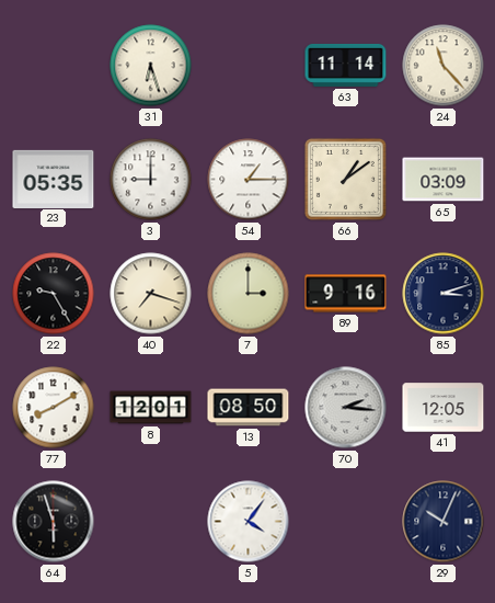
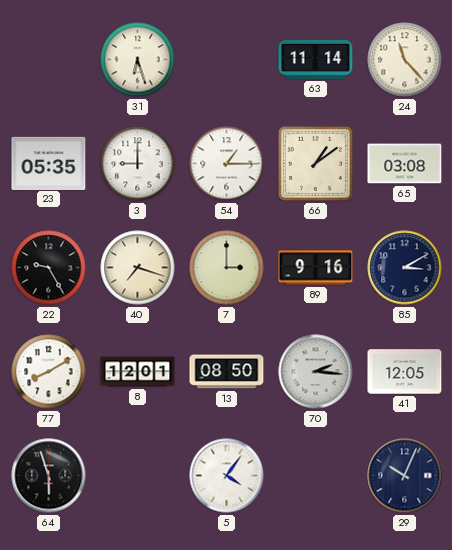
65: 03:09 -> 03:08
85: 3:12 -> 3:10
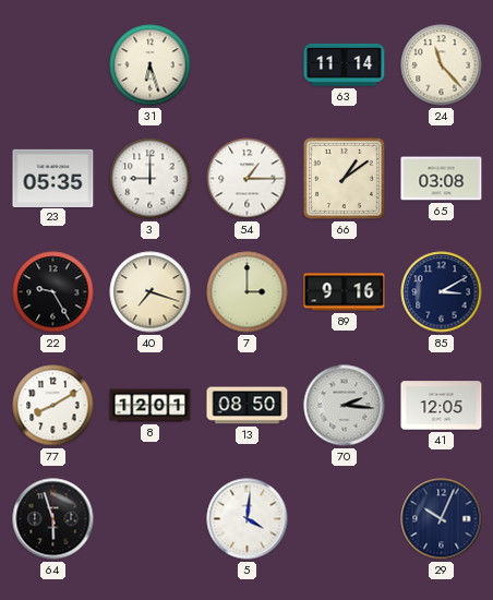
5: 4:06 -> 4:01
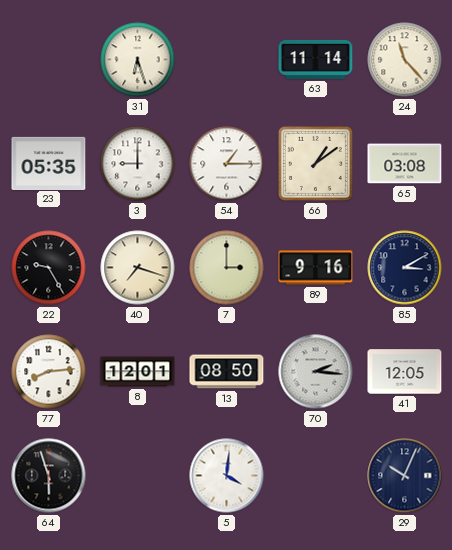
77: 8:10 -> 8:14
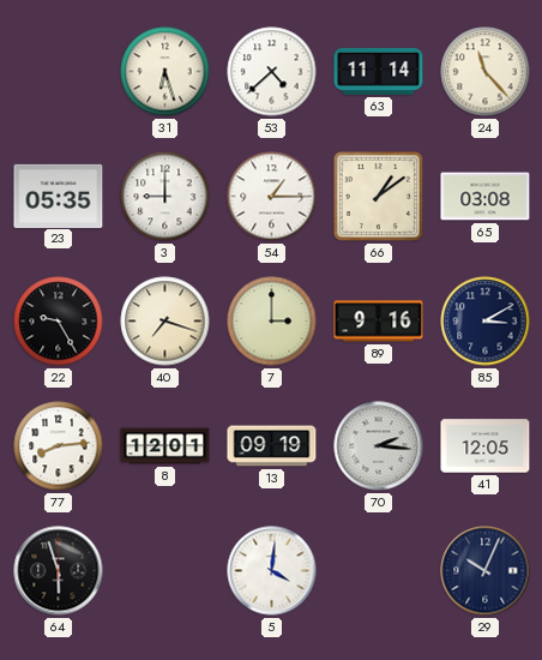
53: none -> 4:38
13: 08:50 -> 09:19
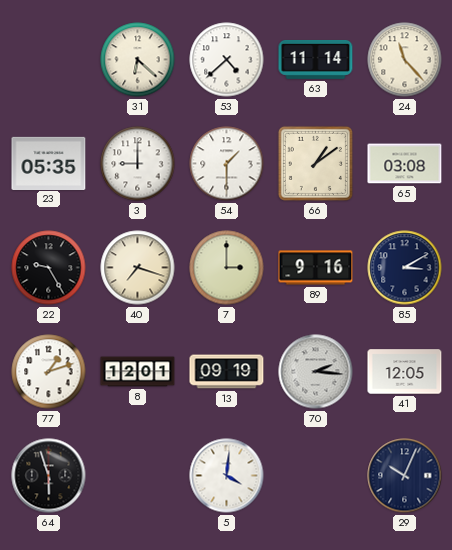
31: 6:27 -> 6:22
54: 1:15 -> 1:30
77: 8:14 -> 1:12
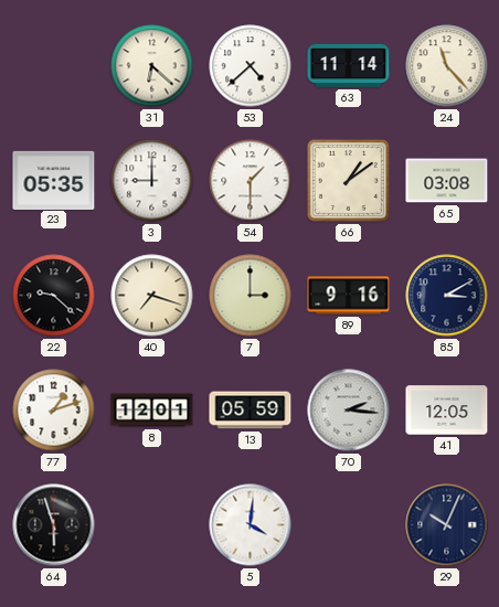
22: 9:25 -> 9:22
13: 09:19 -> 05:59
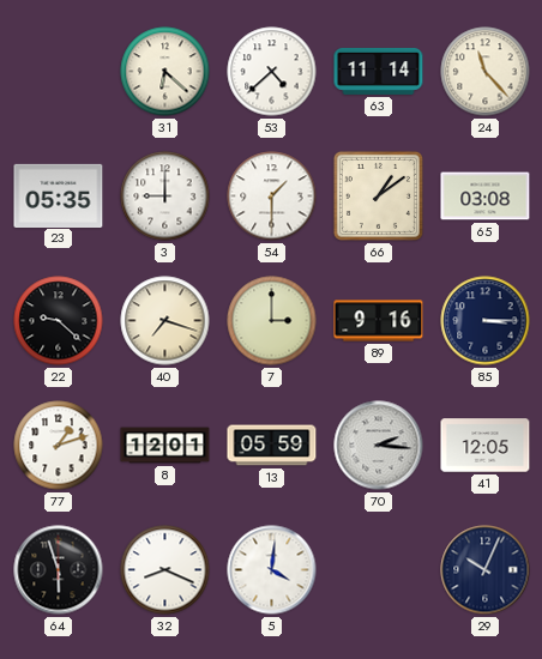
85: 3:10 -> 3:15
32: none -> 8:19
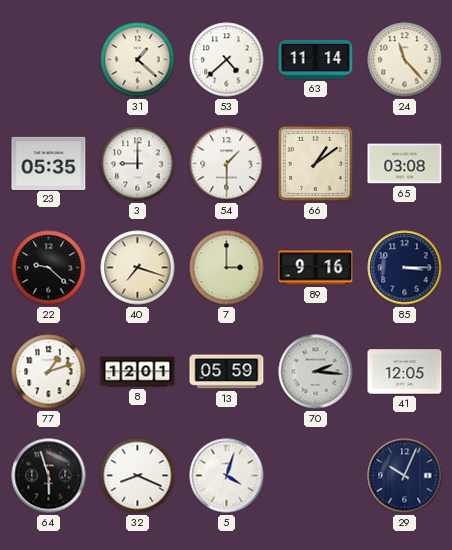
31: 6:22 -> 1:22
5: 4:01 -> 4:03
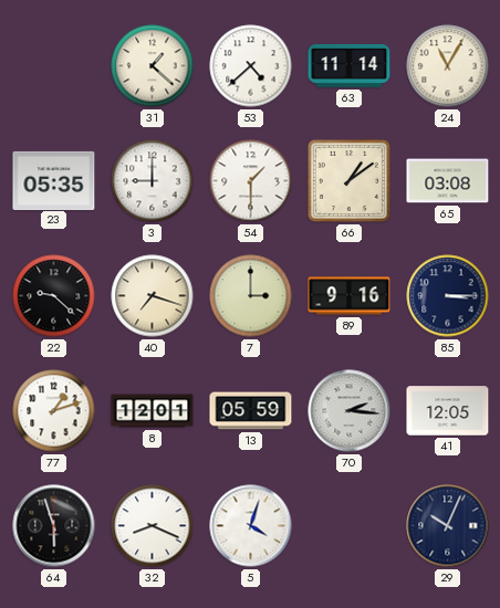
24: 11:23 -> 11:05
